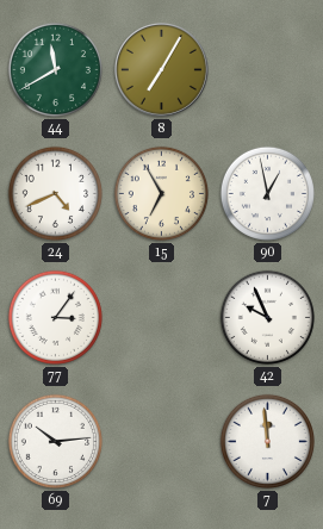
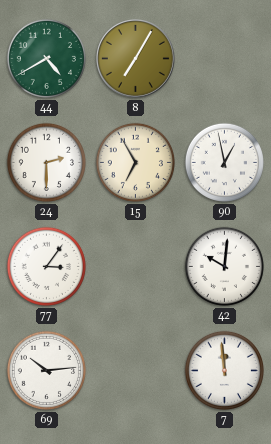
44: 11:40 -> 4:40
24: 4:41 -> 2:30
42: 9:56 -> 10:01
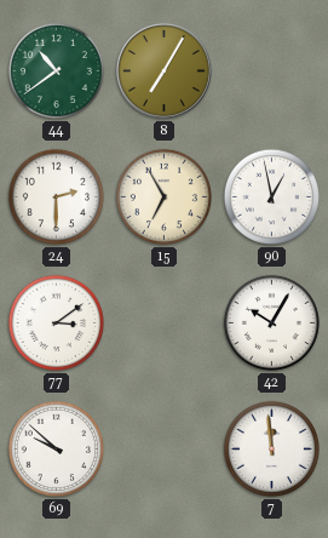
44: 4:40 -> 10:39
77: 3:06 -> 3:09
42: 10:01 -> 10:05
69: 10:14 -> 9:52
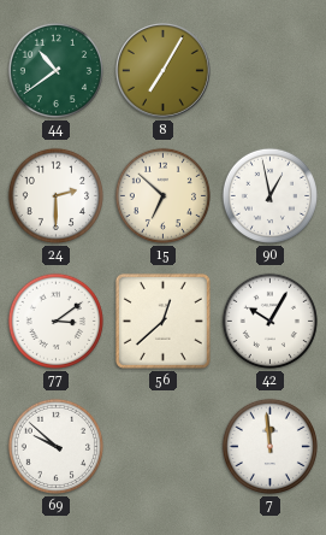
15: 6:55 -> 6:52
56: none -> 12:38
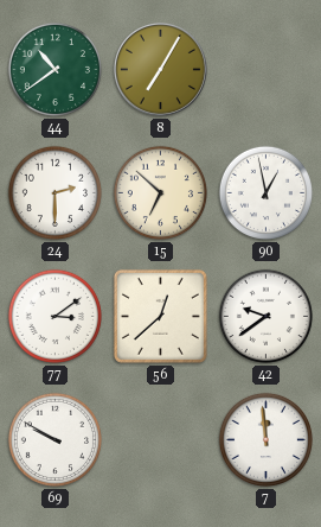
42: 10:05 -> 9:39
69: 9:52 -> 9:50
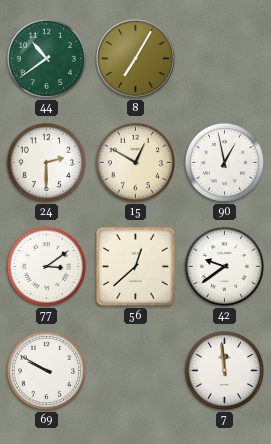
15: 6:52 -> 12:50
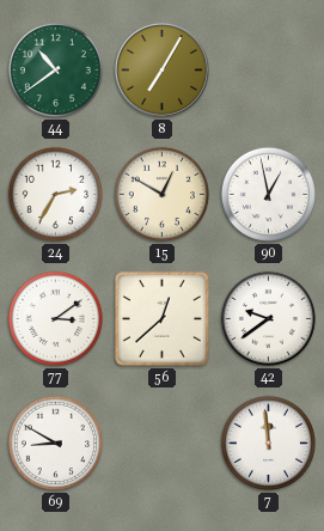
24: 2:30 -> 2:35
69: 9:50 -> 8:50
